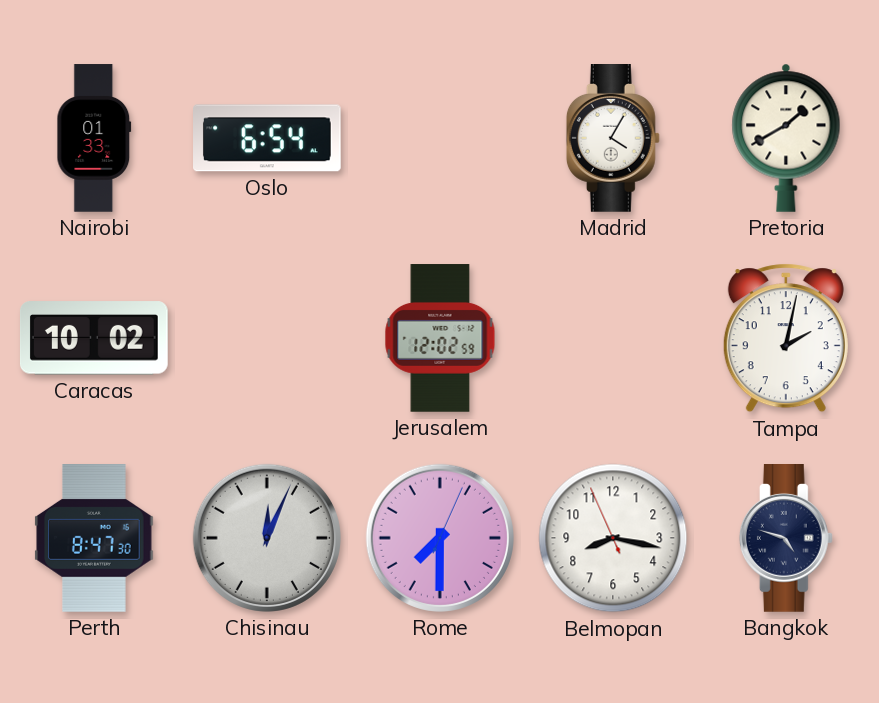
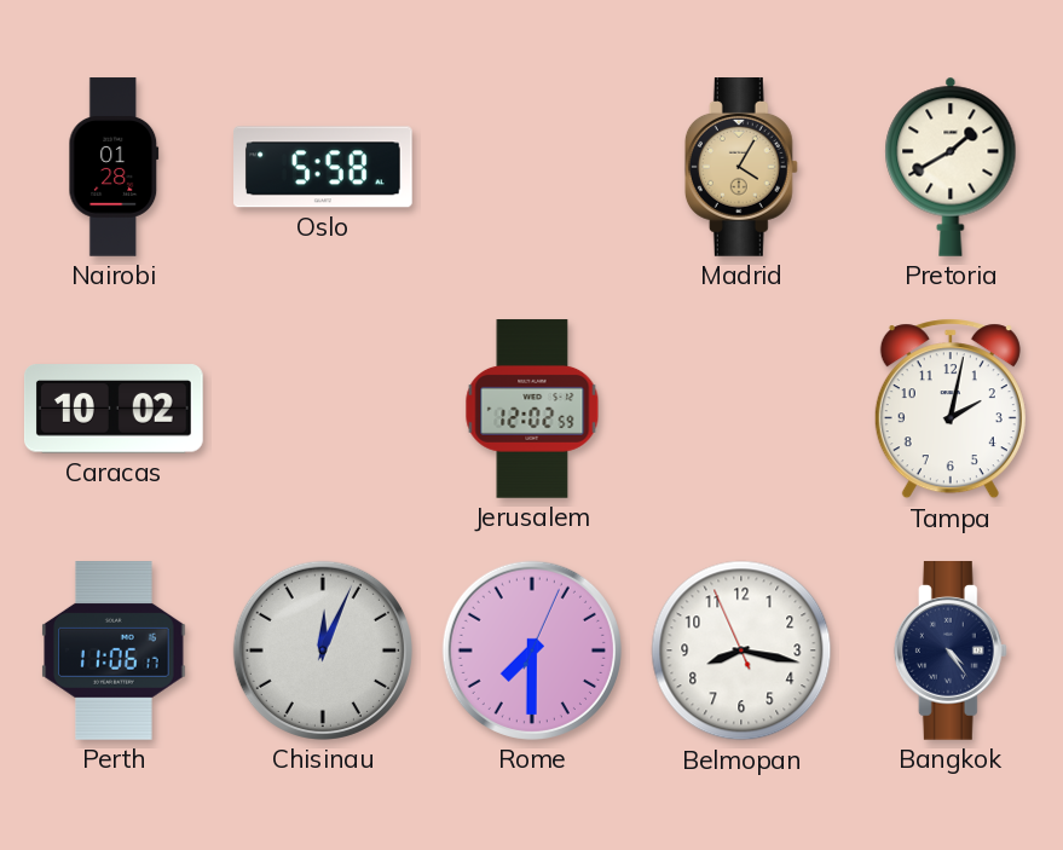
Nairobi: 01:33 -> 01:28
Oslo: 6:54 -> 5:58
Madrid dial: white -> champagne
Perth: 8:47 -> 11:06
Bangkok: 4:48 -> 4:24
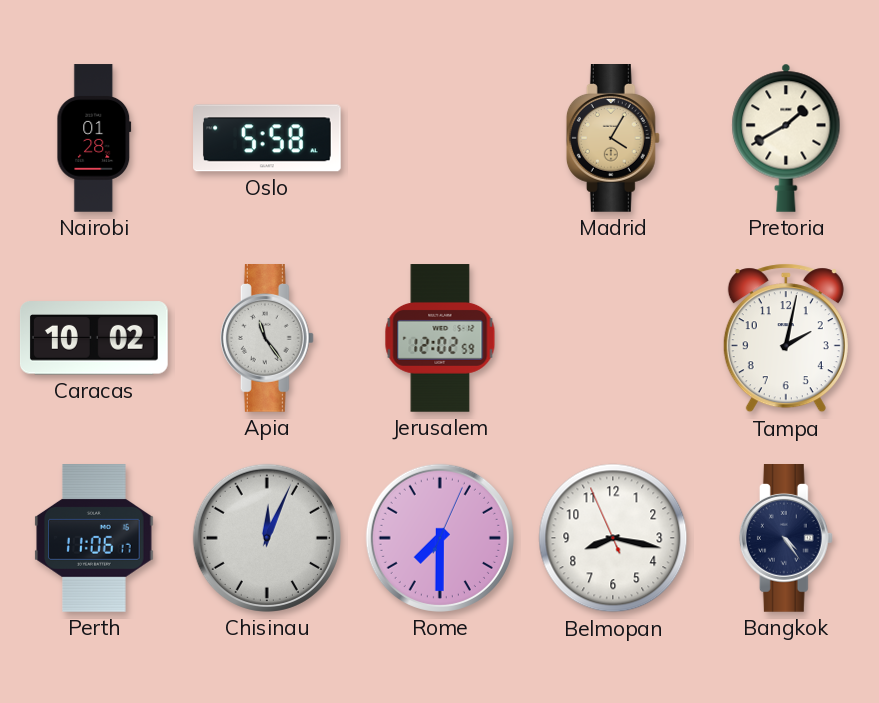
Apia: none -> 11:24
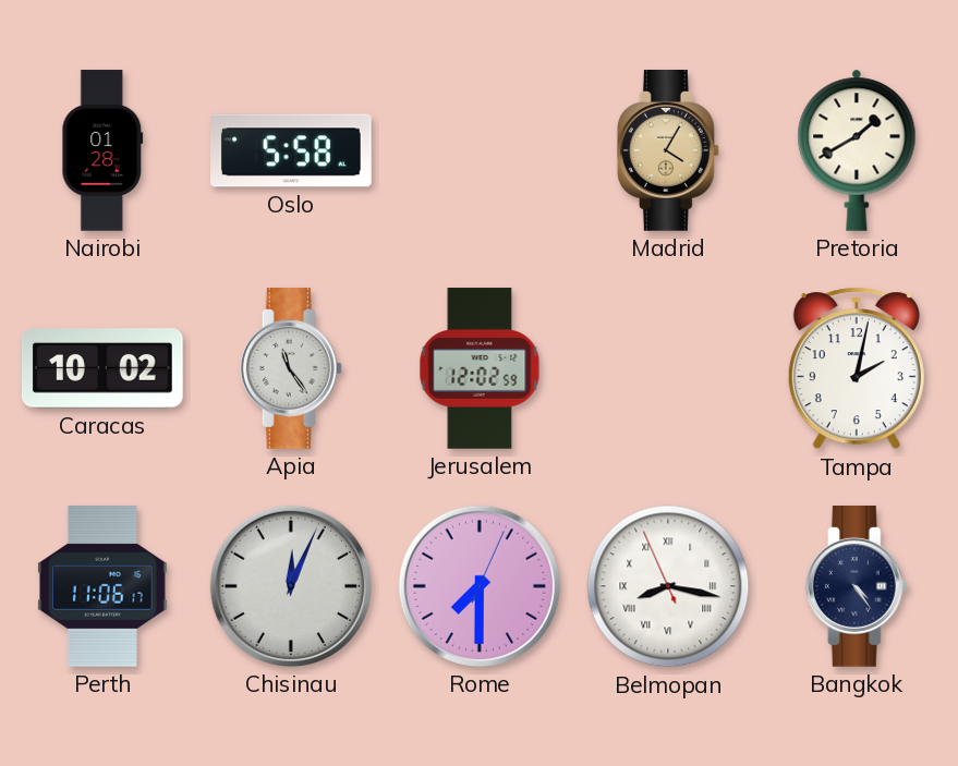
Belmopan numerals: Arabic -> Roman
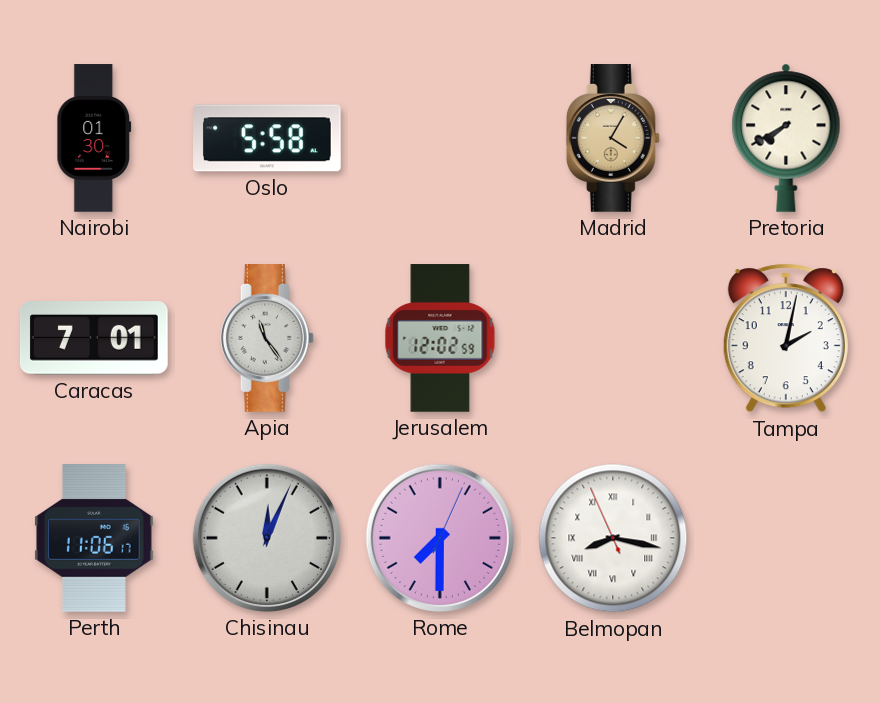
Nairobi: 01:28 -> 01:30
Pretoria: 1:40 -> 7:40
Caracas: 10:02 -> 7:01
Bangkok: 4:24 -> none
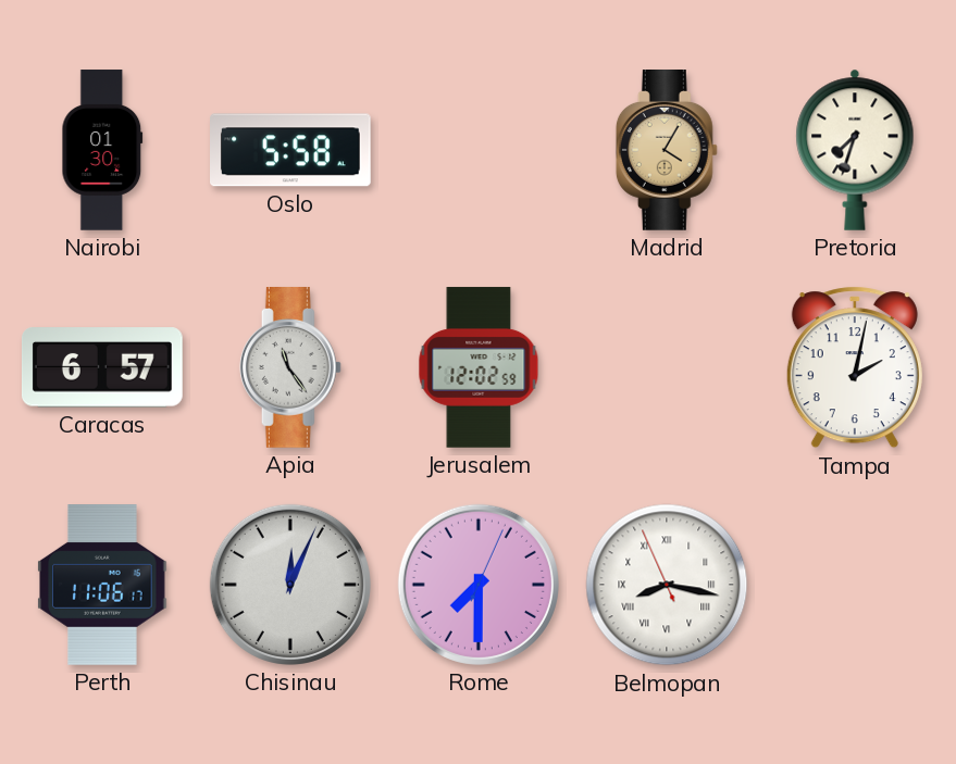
Pretoria: 7:40 -> 7:33
Caracas: 7:01 -> 6:57
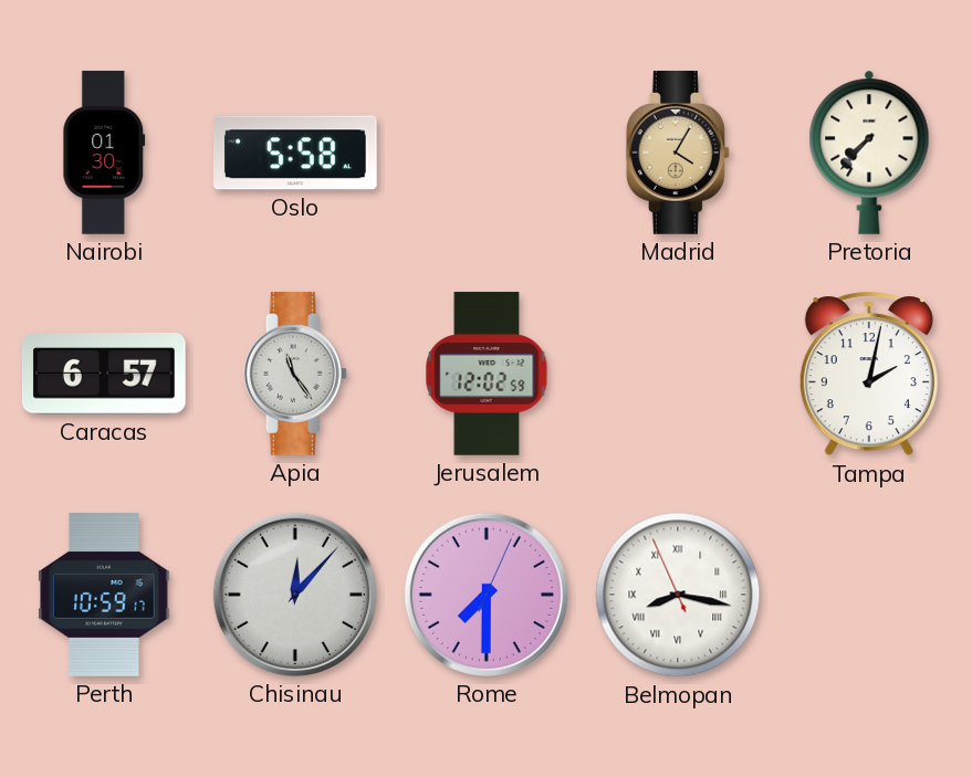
Pretoria: 7:33 -> 7:37
Perth: 11:06 -> 10:59
Chisinau: 12:04 -> 12:07
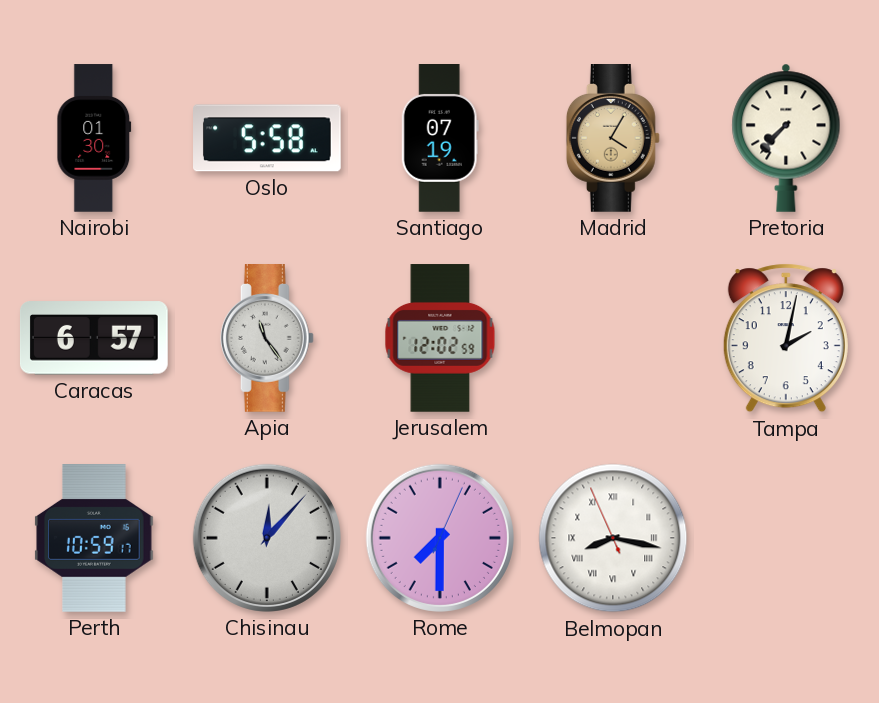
Santiago: none -> 07:19
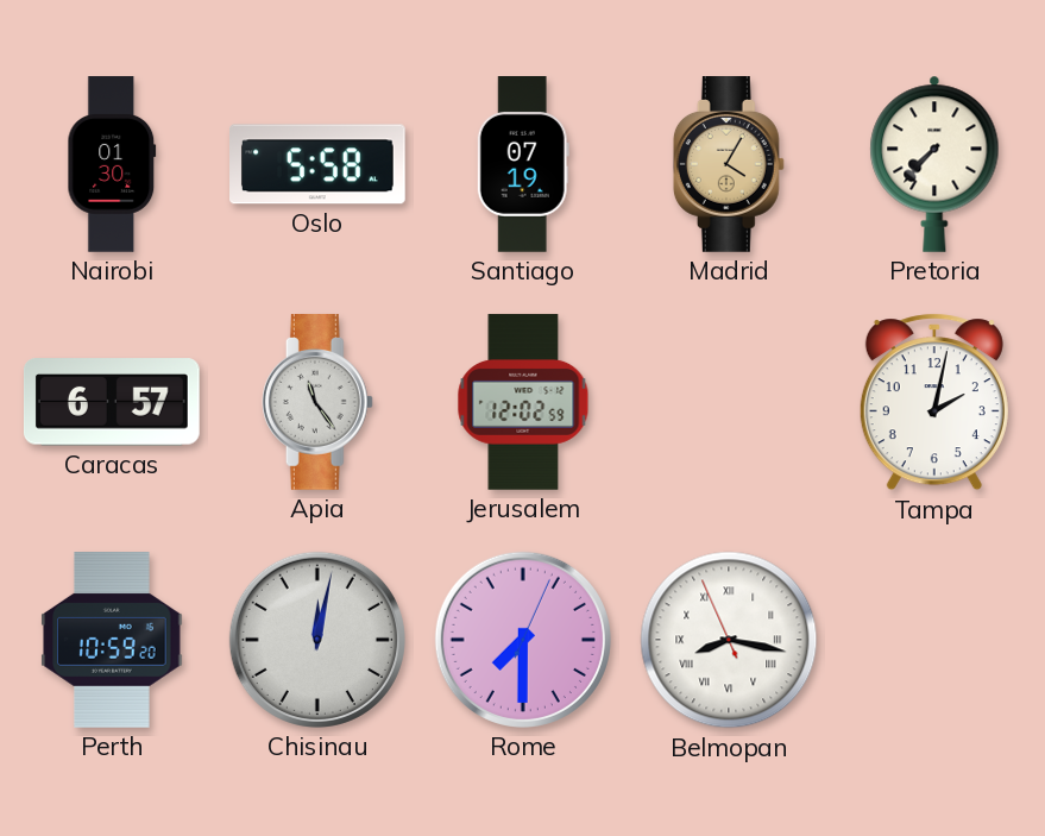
Perth: 10:59:17 -> 10:59:20
Chisinau: 12:07 -> 12:02
